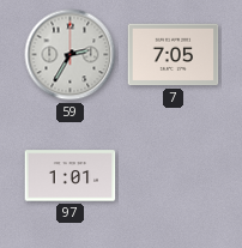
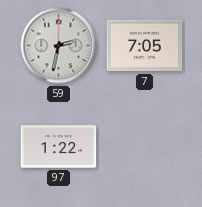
59: 2:35 -> 2:32
97: 1:01 -> 1:22
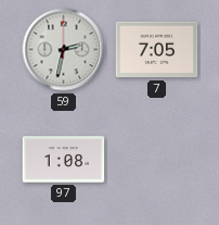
97: 1:22 -> 1:08
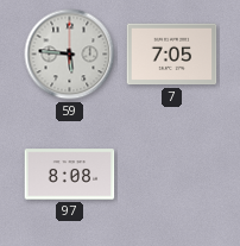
59: 2:32 -> 5:46
97: 1:08 -> 8:08
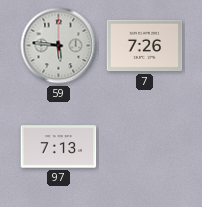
7: 7:05 -> 7:26
97: 8:08 -> 7:13
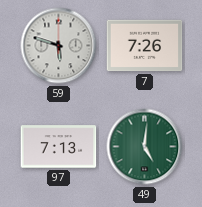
59: 5:46 -> 5:48
49: none -> 5:01
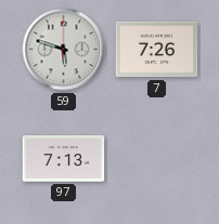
49: 5:01 -> none
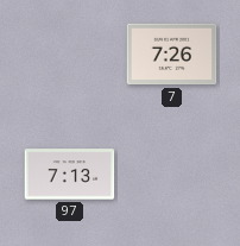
59: 5:48 -> none
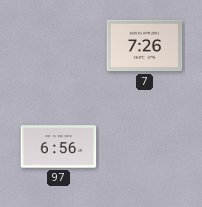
97: 7:13 -> 6:56
